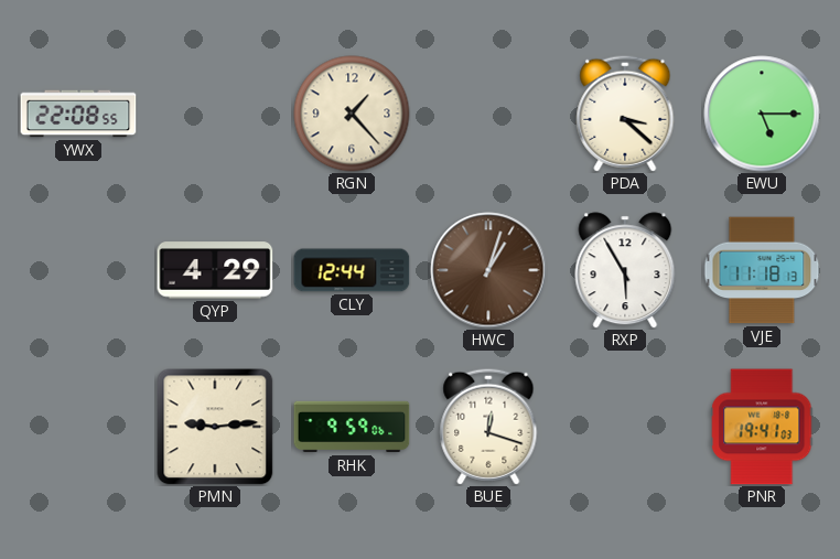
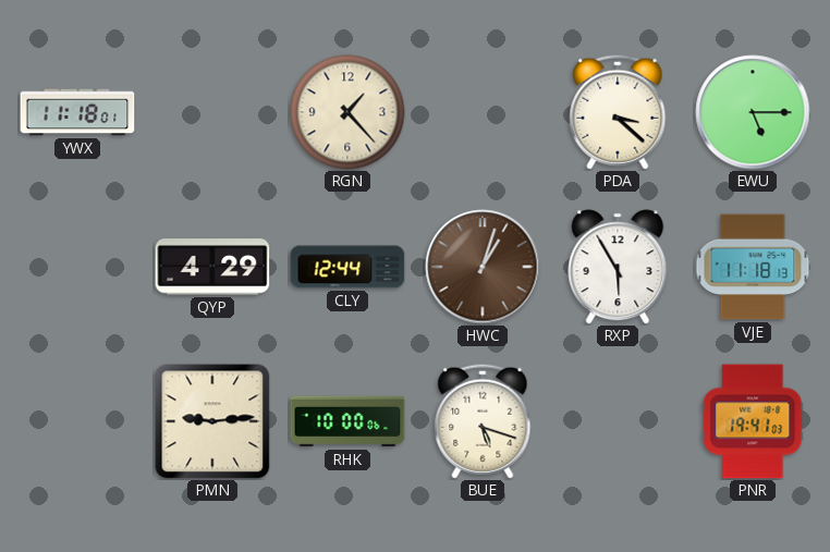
YWX: 22:08 -> 11:18
RHK: 9:59 -> 10:00
BUE: 12:18 -> 5:18
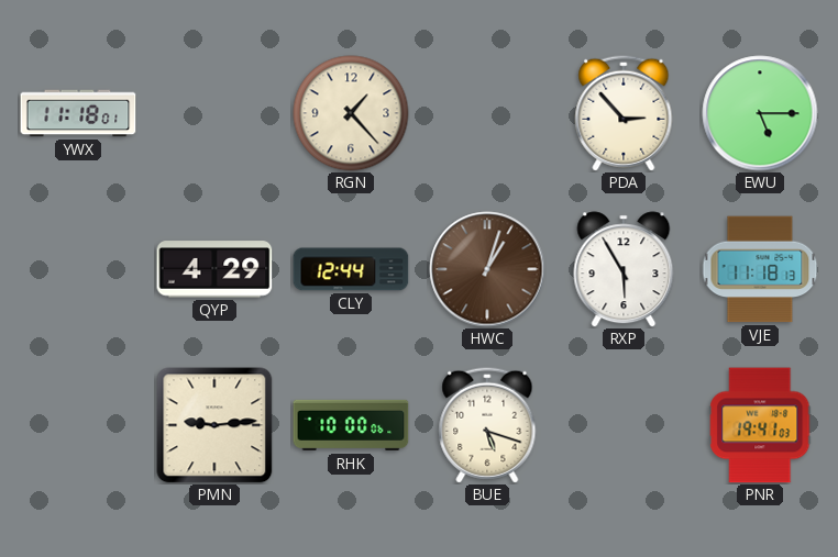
PDA: 3:22 -> 2:53
